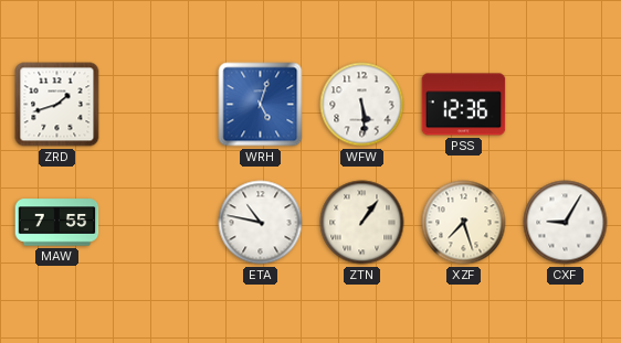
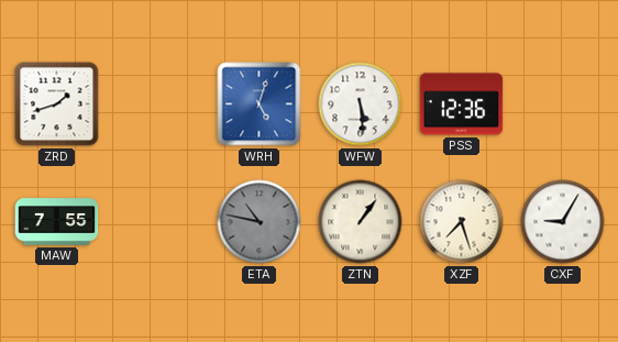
ETA dial: white -> grey
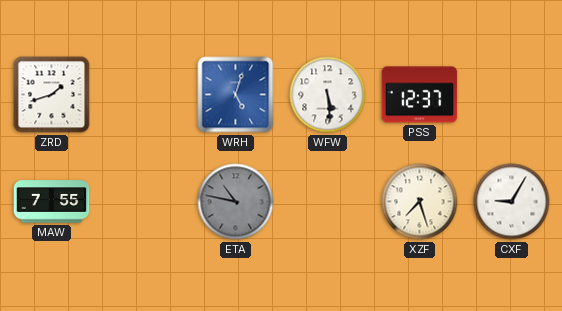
PSS: 12:36 -> 12:37
ZTN: 1:06 -> none
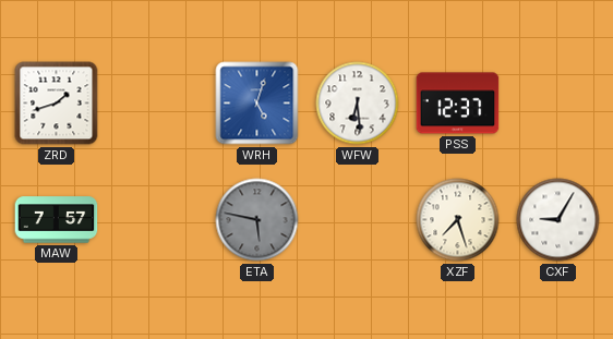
WFW: 5:29 -> 6:29
MAW: 7:55 -> 7:57
ETA: 10:47 -> 5:47
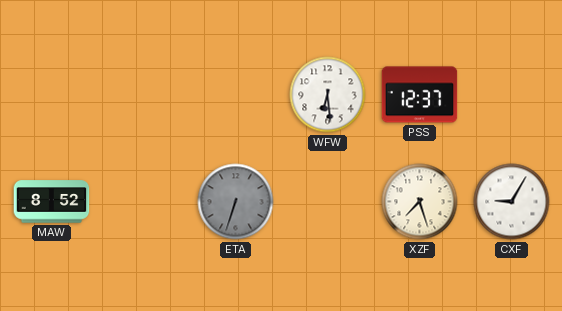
ZRD: 1:42 -> none
WRH: 5:03 -> none
MAW: 7:57 -> 8:52
ETA: 5:47 -> 6:33
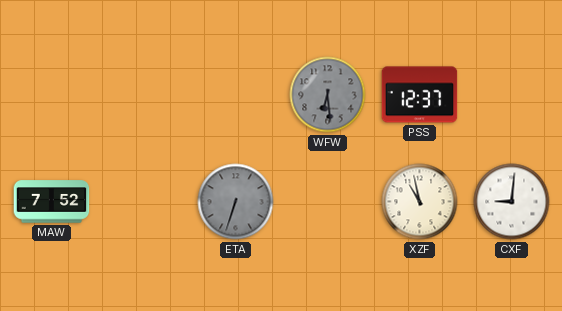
WFW dial: white -> grey
MAW: 8:52 -> 7:52
XZF: 7:27 -> 10:58
CXF: 9:05 -> 9:01
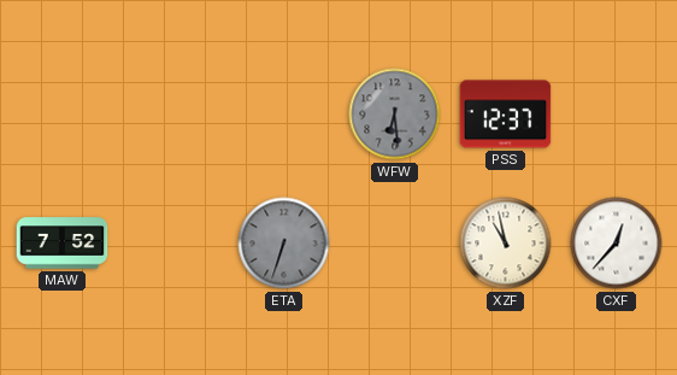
CXF: 9:01 -> 12:37
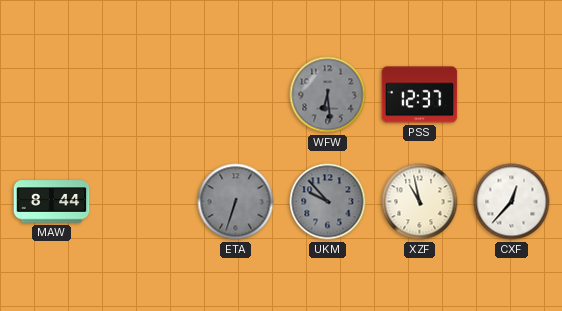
MAW: 7:52 -> 8:44
UKM: none -> 9:53
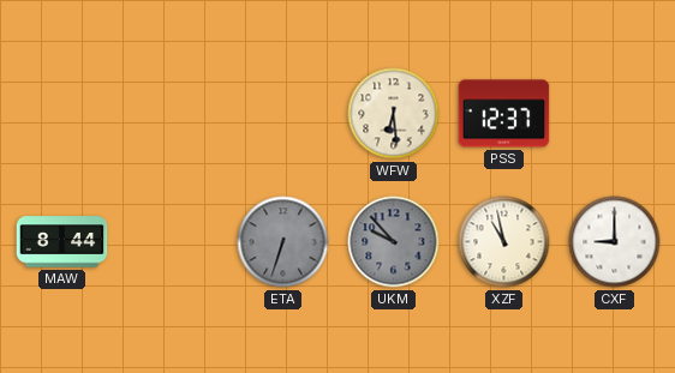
WFW dial: grey -> cream
CXF: 12:37 -> 9:00
